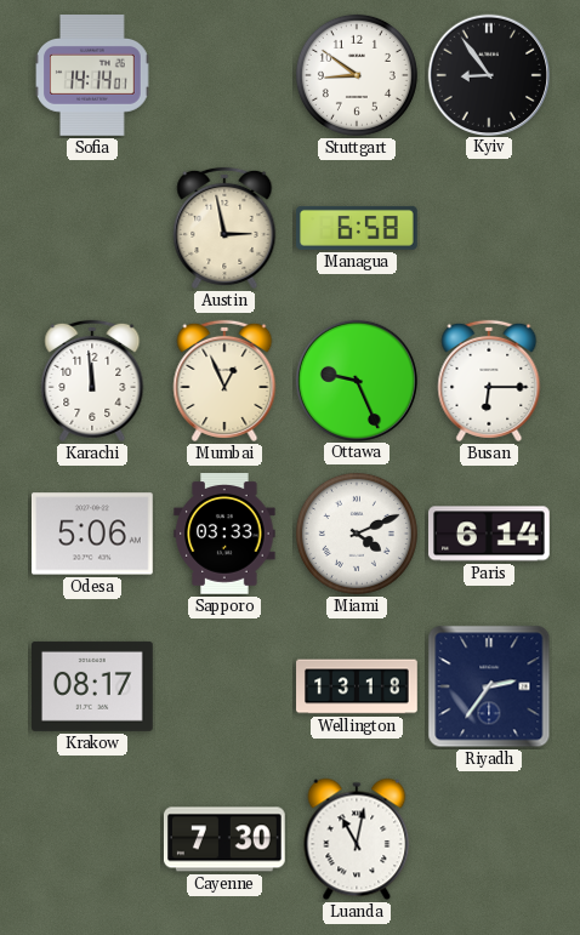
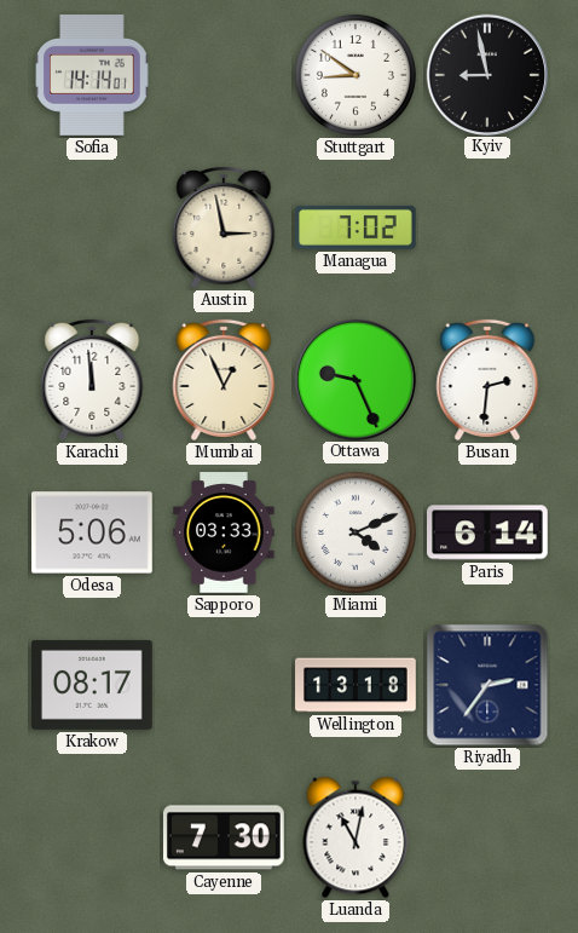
Kyiv: 8:54 -> 8:58
Managua: 6:58 -> 7:02
Busan: 6:15 -> 2:31
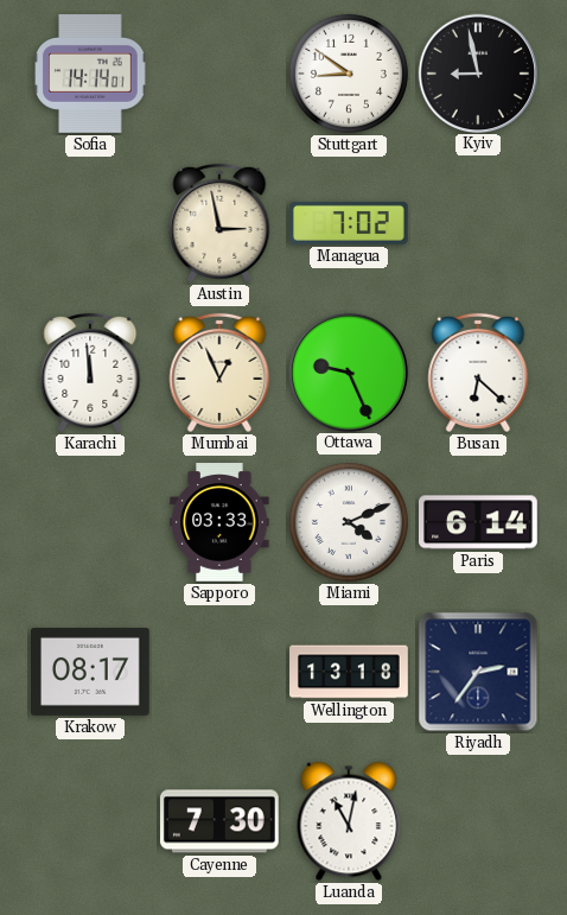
Busan: 2:31 -> 6:22
Odesa: 5:06 -> none
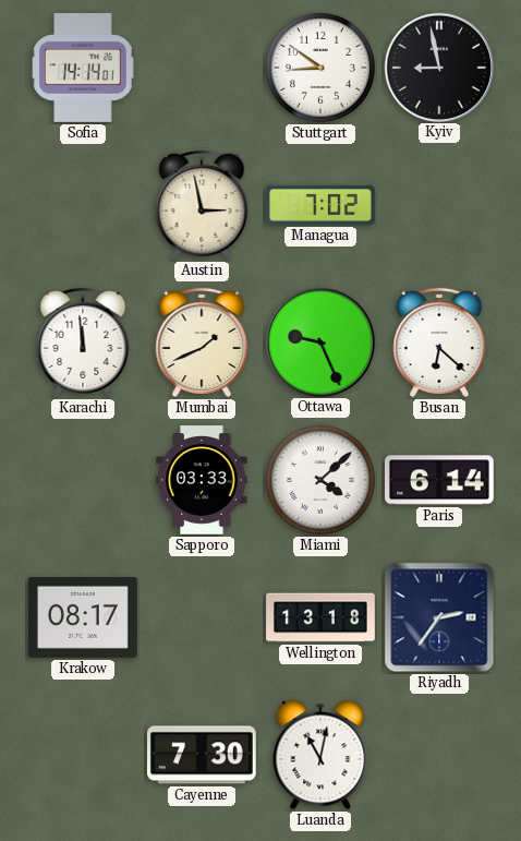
Mumbai: 12:56 -> 1:41
Miami: 4:11 -> 4:08
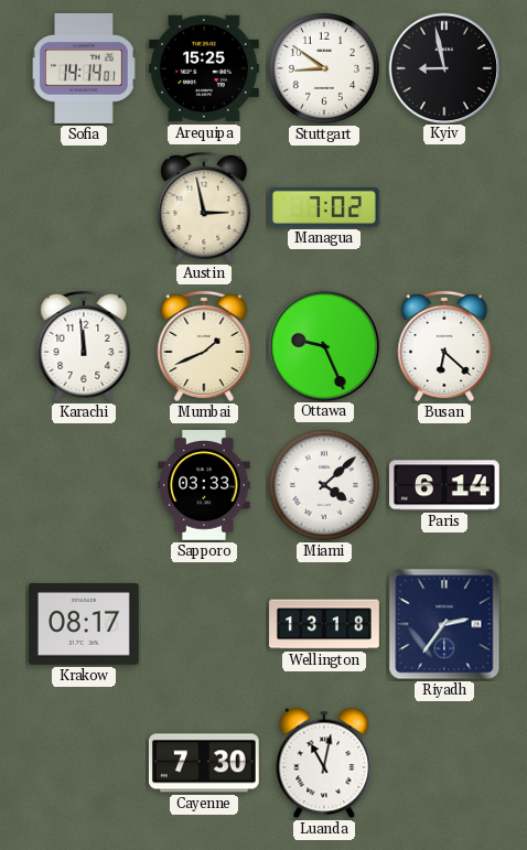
Arequipa: none -> 15:25
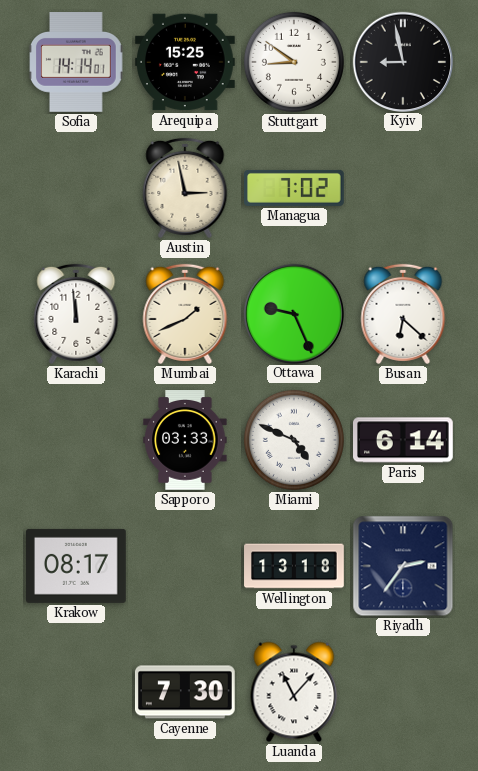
Miami: 4:08 -> 4:49
Luanda: 11:02 -> 11:07
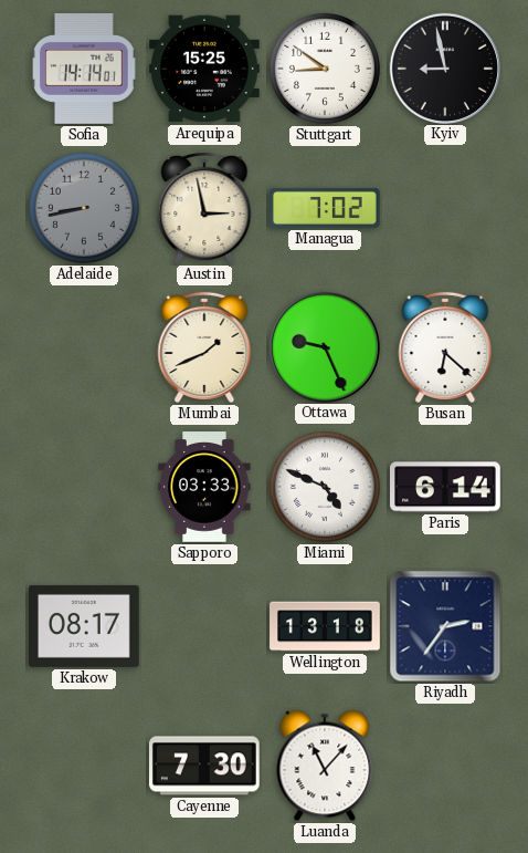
Adelaide: none -> 8:43
Karachi: 11:59 -> none
